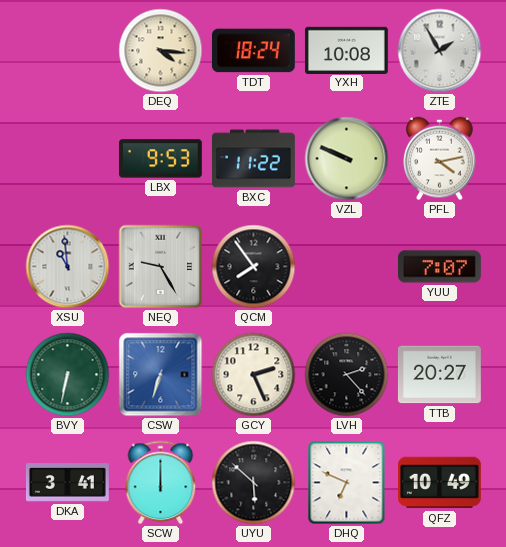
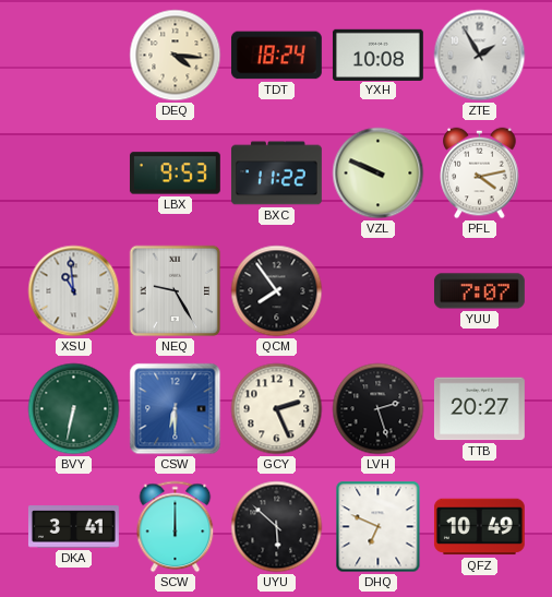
CSW: 6:33 -> 6:30
LVH: 2:23 -> 2:27
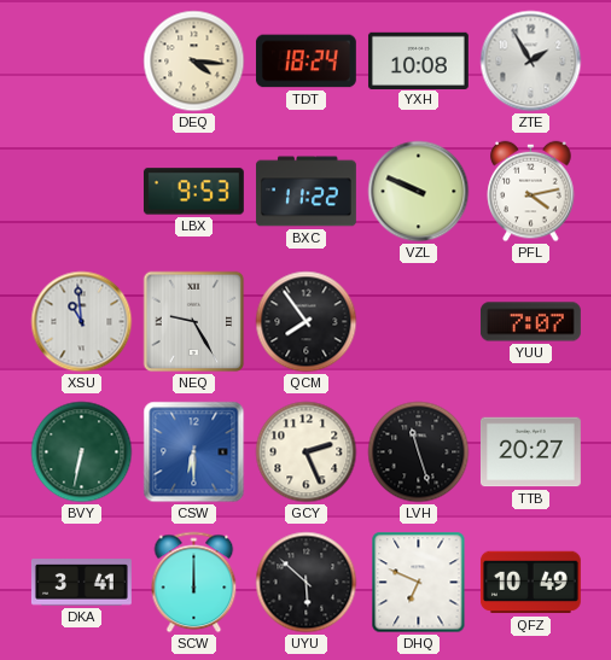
LVH: 2:27 -> 11:27
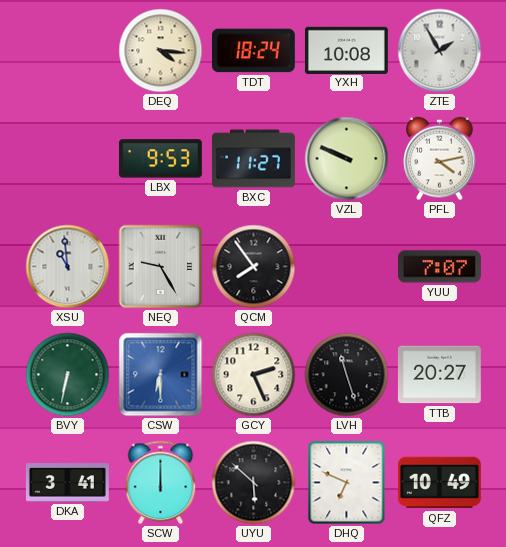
BXC: 11:22 -> 11:27
